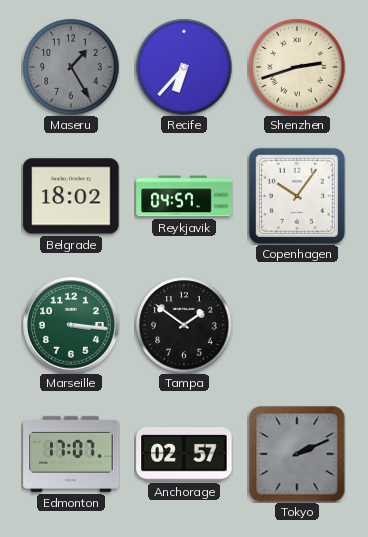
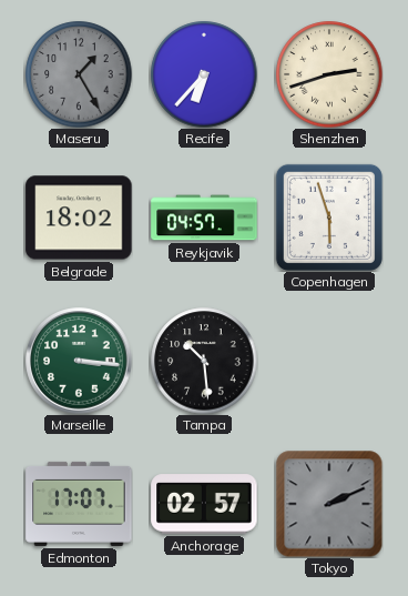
Copenhagen: 10:06 -> 5:57
Tampa: 1:51 -> 10:29
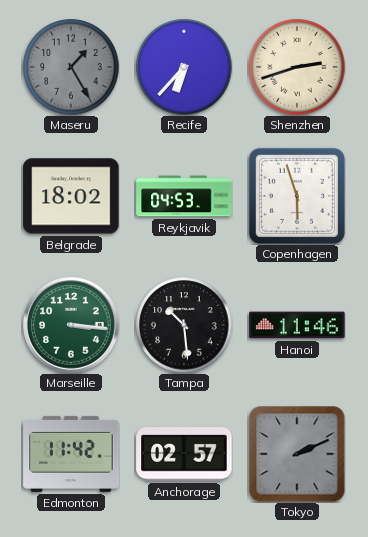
Reykjavik: 04:57 -> 04:53
Hanoi: none -> 11:46
Edmonton: 17:07 -> 11:42
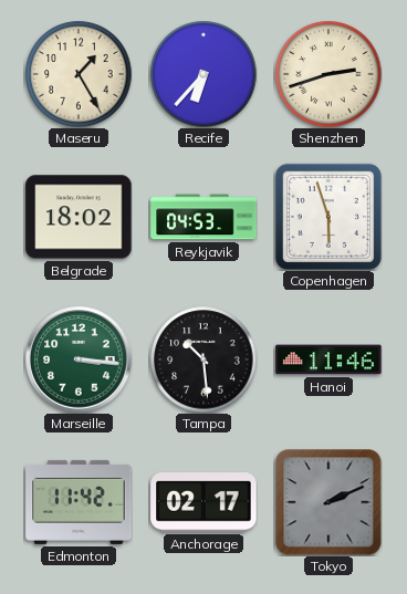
Maseru dial: grey -> cream
Anchorage: 02:57 -> 02:17
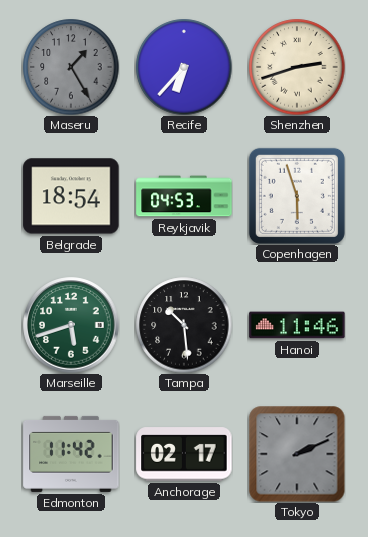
Maseru dial: cream -> grey
Belgrade: 18:02 -> 18:54
Marseille: 3:16 -> 5:42
